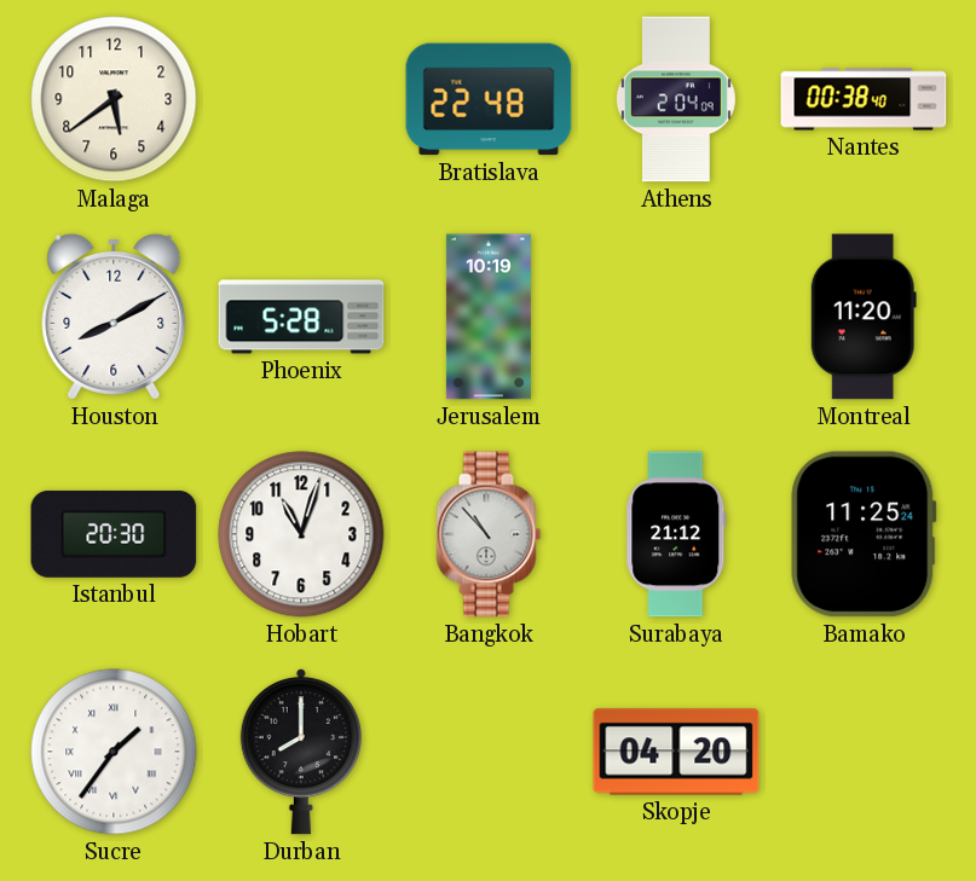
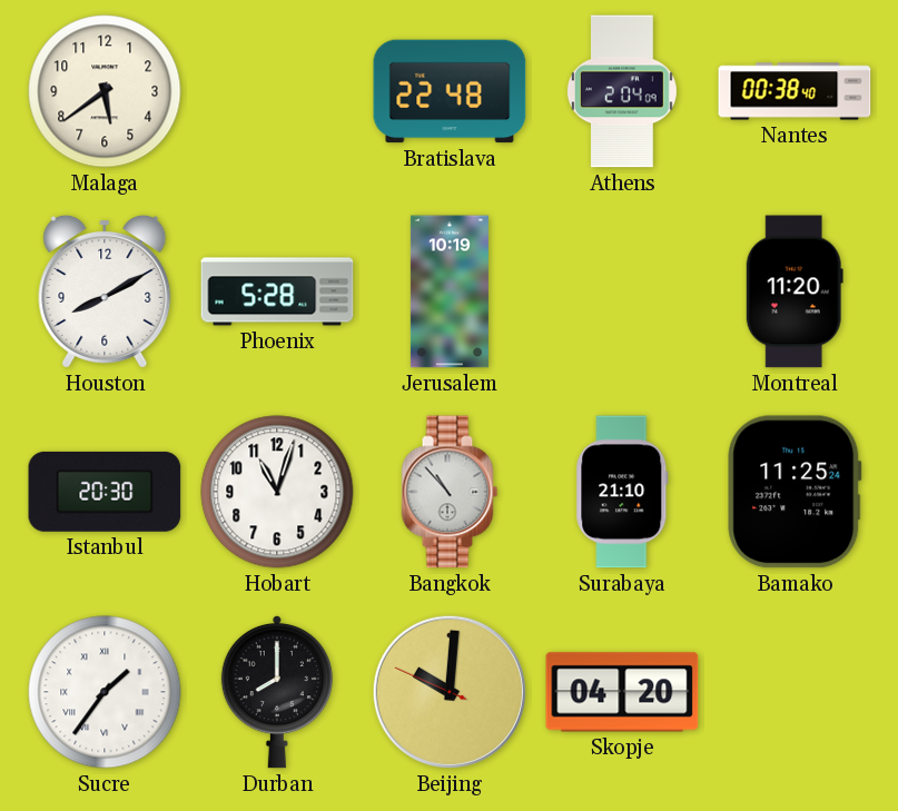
Surabaya: 21:12 -> 21:10
Beijing: none -> 10:00
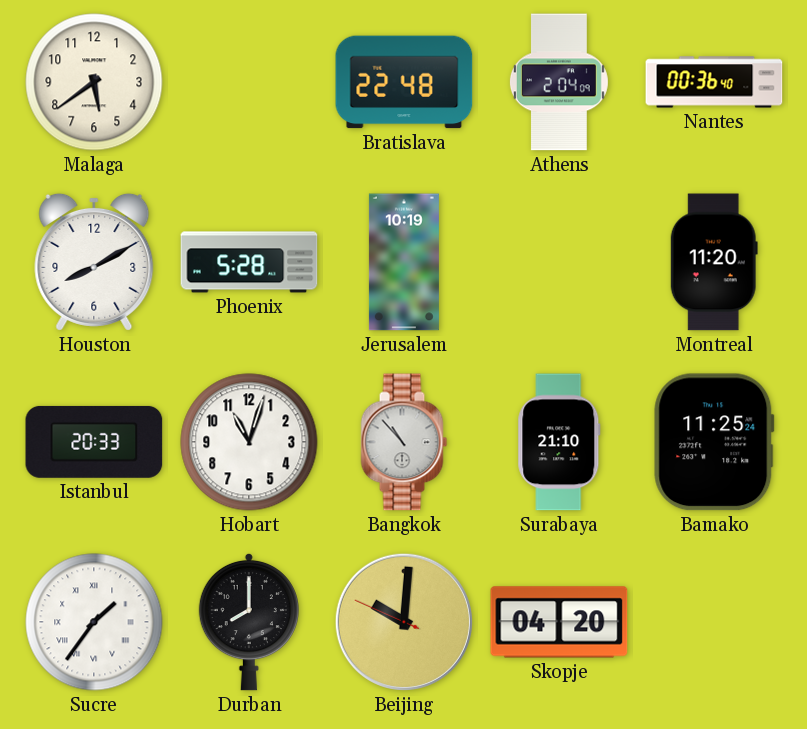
Nantes: 00:38 -> 00:36
Istanbul: 20:30 -> 20:33
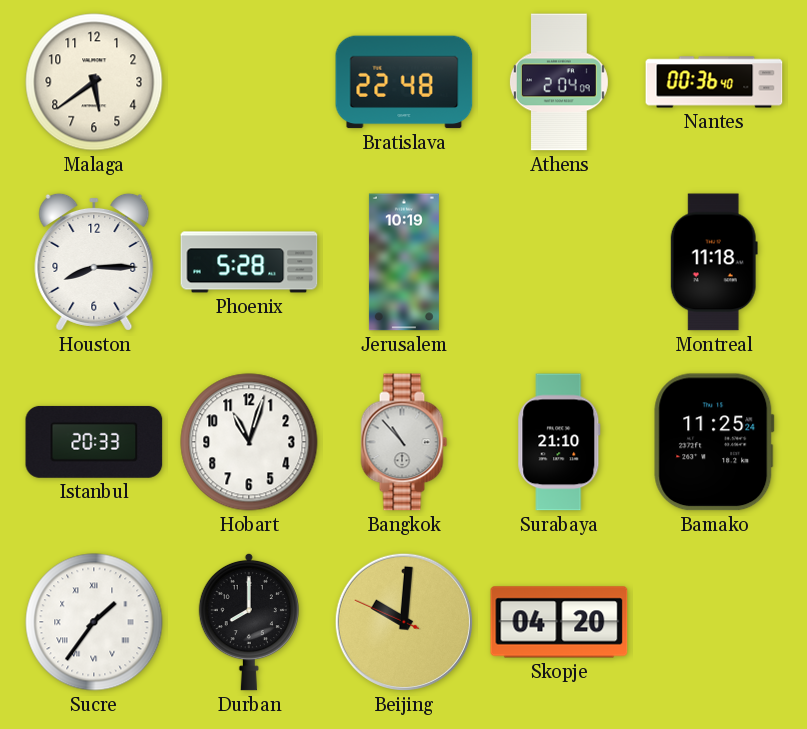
Houston: 8:10 -> 8:15
Montreal: 11:20 -> 11:18
